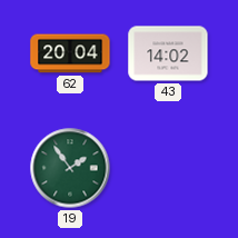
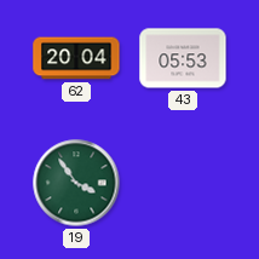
43: 14:02 -> 05:53
19: 1:54 -> 3:54
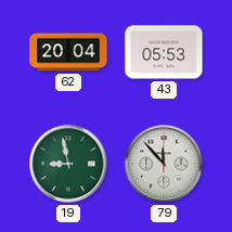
19: 3:54 -> 8:58
79: none -> 11:53
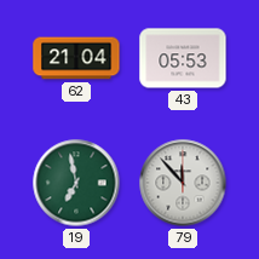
62: 20:04 -> 21:04
19: 8:58 -> 6:58
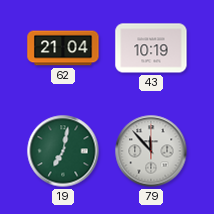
43: 05:53 -> 10:19
19: 6:58 -> 7:02
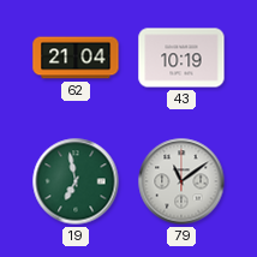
19: 7:02 -> 6:58
79: 11:53 -> 11:09
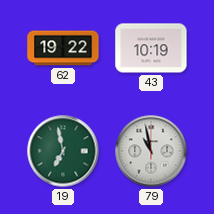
62: 21:04 -> 19:22
79: 11:09 -> 10:58
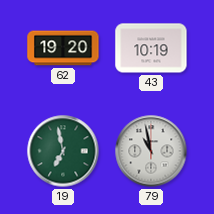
62: 19:22 -> 19:20
